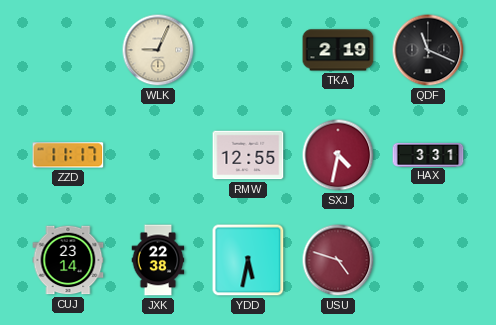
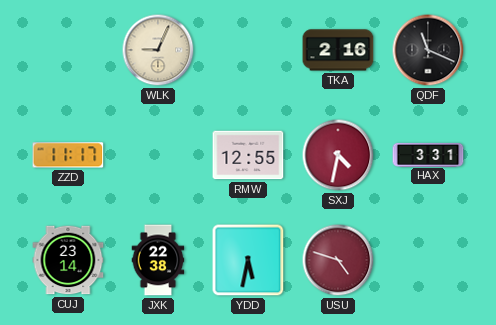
TKA: 2:19 -> 2:16
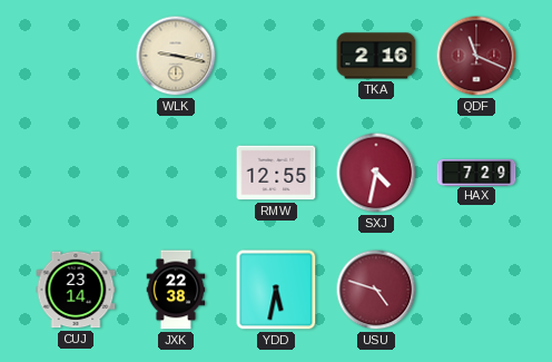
WLK: 9:04 -> 9:17
QDF dial: black -> burgundy
ZZD: 11:17 -> none
HAX: 3:31 -> 7:29
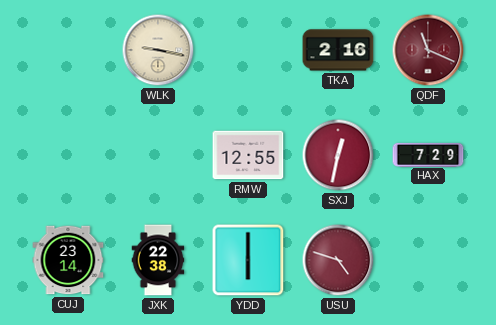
SXJ: 4:32 -> 12:32
YDD: 5:32 -> 6:00
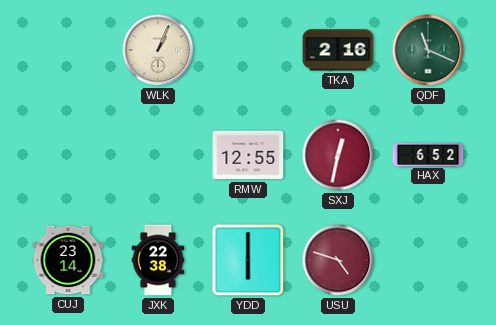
WLK: 9:17 -> 1:04
QDF dial: burgundy -> green
HAX: 7:29 -> 6:52
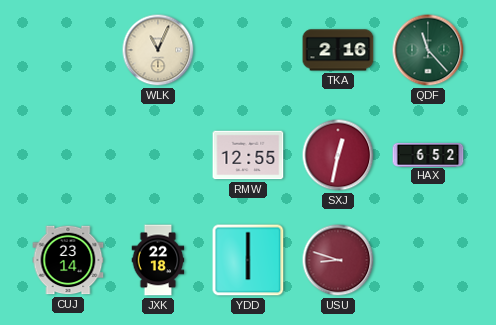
WLK: 1:04 -> 11:04
QDF: 11:19 -> 11:23
JXK: 22:38 -> 22:18
USU: 4:48 -> 8:48
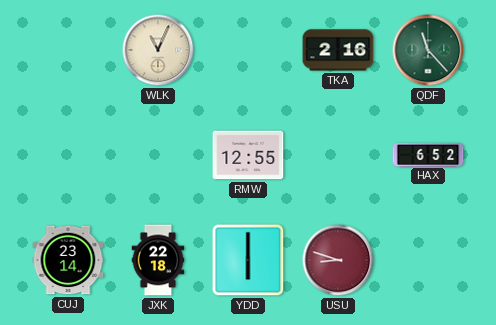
SXJ: 12:32 -> none
